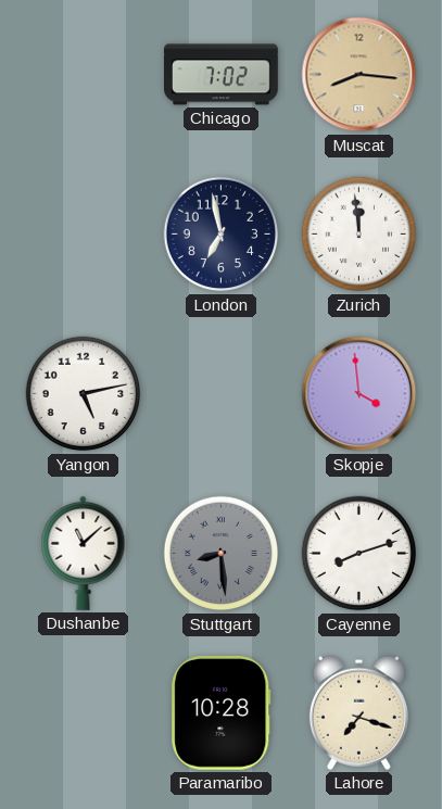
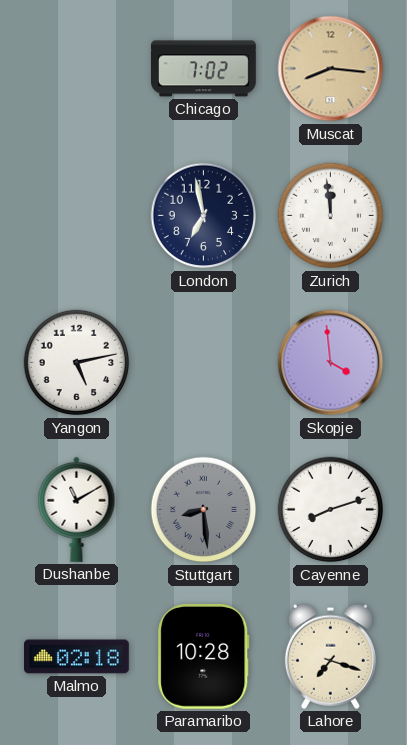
Dushanbe: 11:08 -> 11:10
Malmo: none -> 02:18
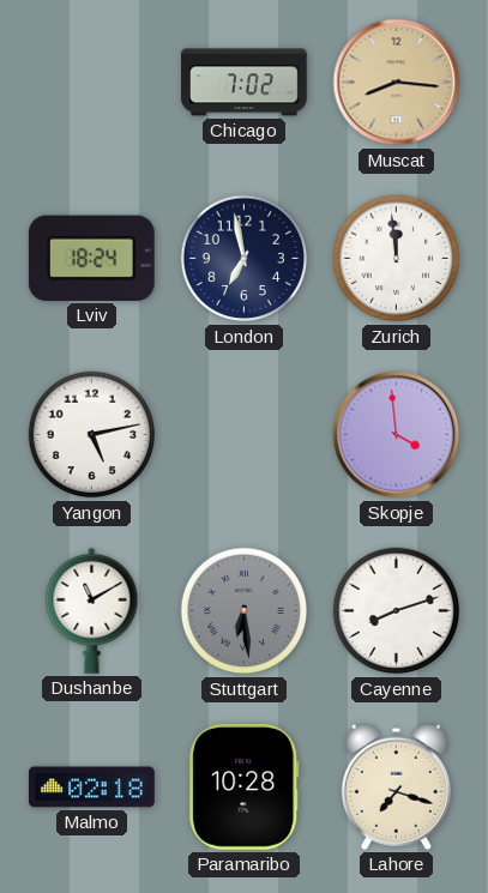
Lviv: none -> 18:24
Stuttgart: 8:29 -> 6:29
